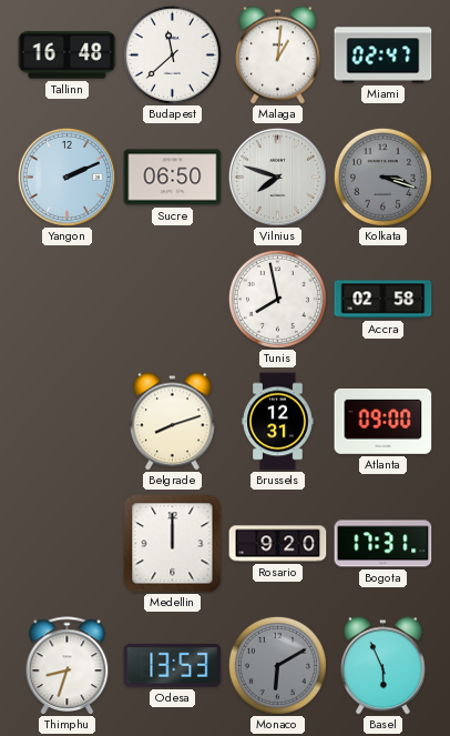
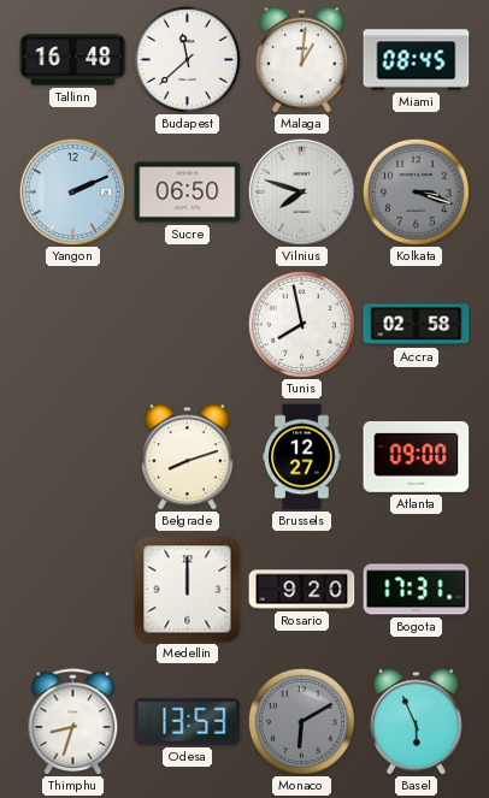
Miami: 02:47 -> 08:45
Brussels: 12:31 -> 12:27
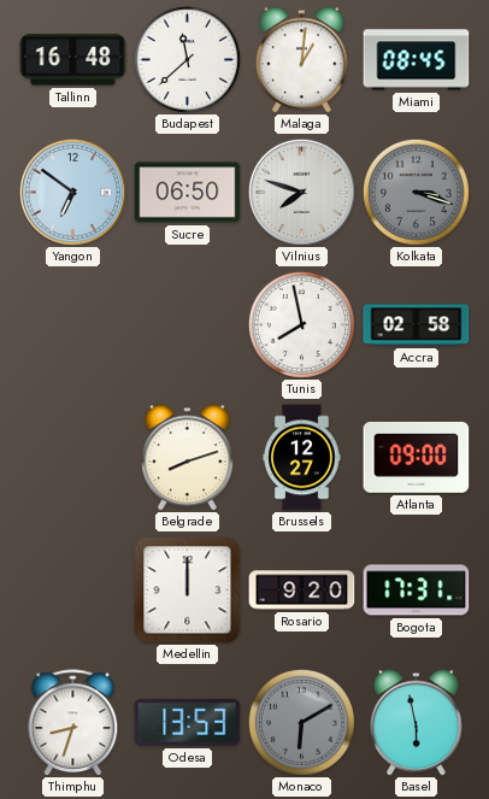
Yangon: 2:11 -> 6:51
Basel: 5:56 -> 5:58
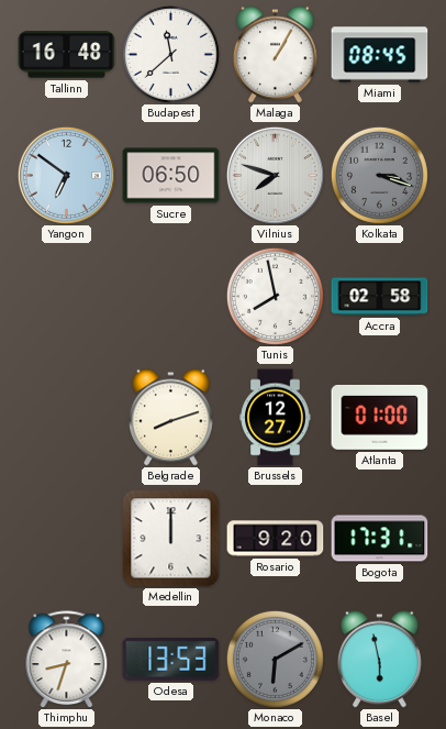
Malaga: 1:01 -> 1:05
Atlanta: 09:00 -> 01:00
